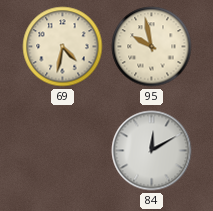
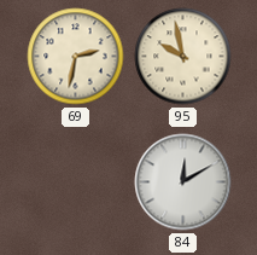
69: 4:32 -> 2:32
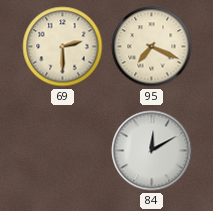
69: 2:32 -> 2:30
95: 9:58 -> 7:19
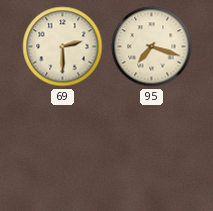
95: 7:19 -> 7:18
84: 12:10 -> none
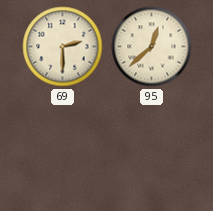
95: 7:18 -> 12:38
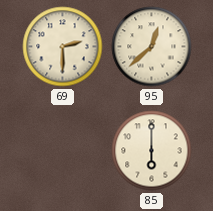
85: none -> 6:00
